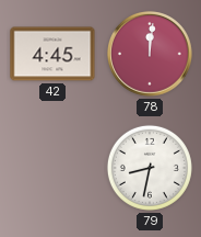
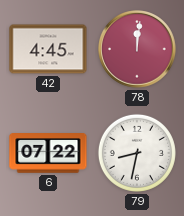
6: none -> 07:22
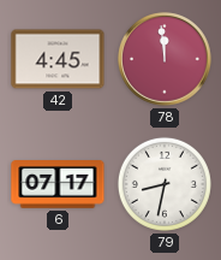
78: 12:01 -> 11:59
6: 07:22 -> 07:17
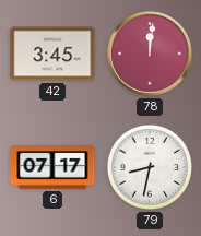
42: 4:45 -> 3:45
78: 11:59 -> 12:01
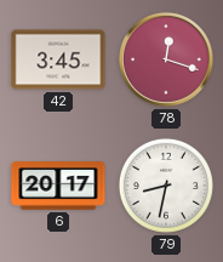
78: 12:01 -> 12:18
6: 07:17 -> 20:17
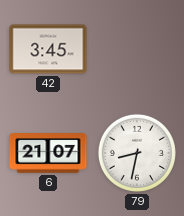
78: 12:18 -> none
6: 20:17 -> 21:07
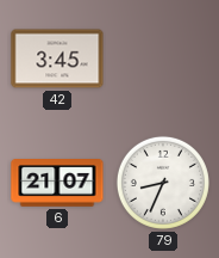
79: 8:32 -> 8:34
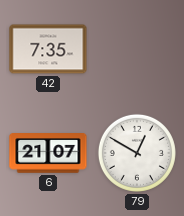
42: 3:45 -> 7:35
79: 8:34 -> 12:50
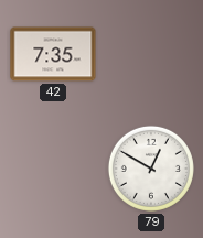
6: 21:07 -> none
